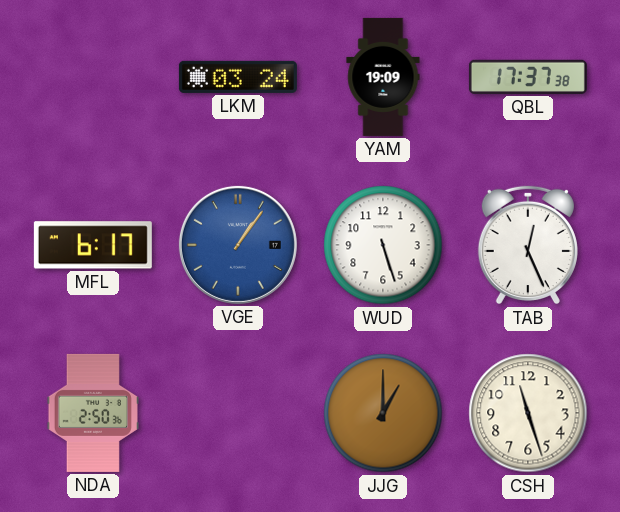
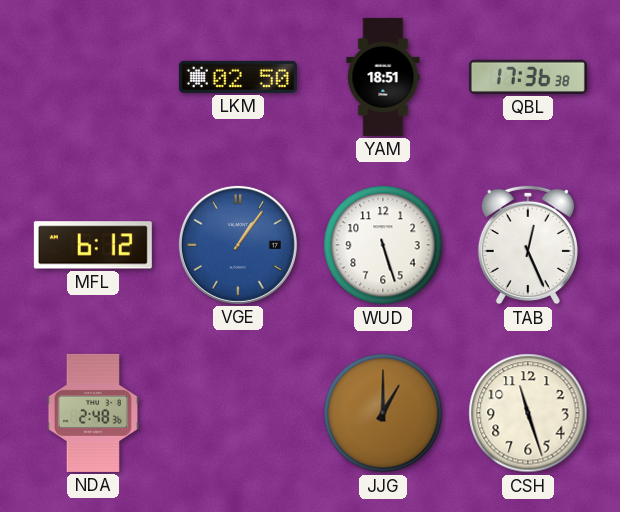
LKM: 03:24 -> 02:50
YAM: 19:09 -> 18:51
QBL: 17:37 -> 17:36
MFL: 6:17 -> 6:12
NDA: 2:50 -> 2:48
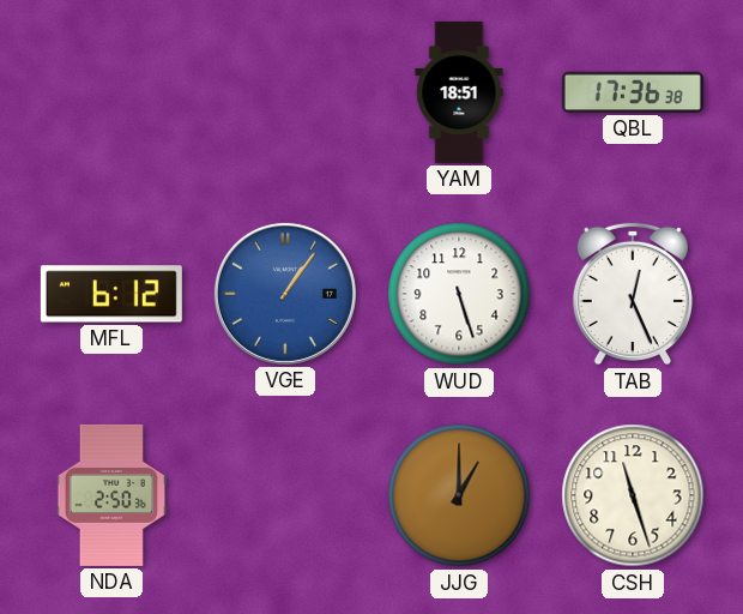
LKM: 02:50 -> none
NDA: 2:48 -> 2:50
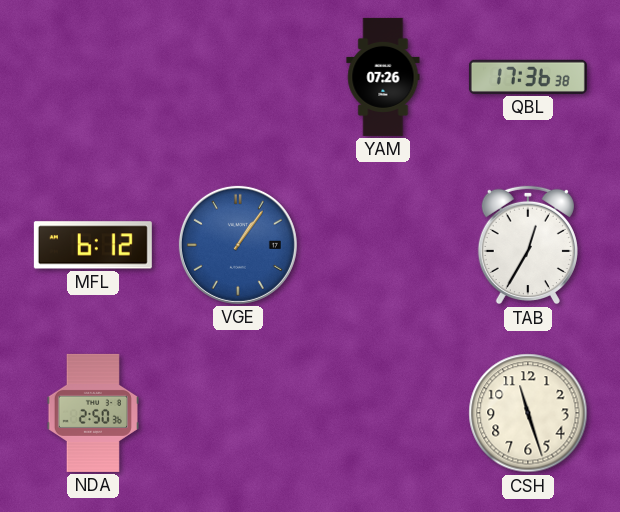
YAM: 18:51 -> 07:26
WUD: 5:27 -> none
TAB: 12:26 -> 12:35
JJG: 1:00 -> none
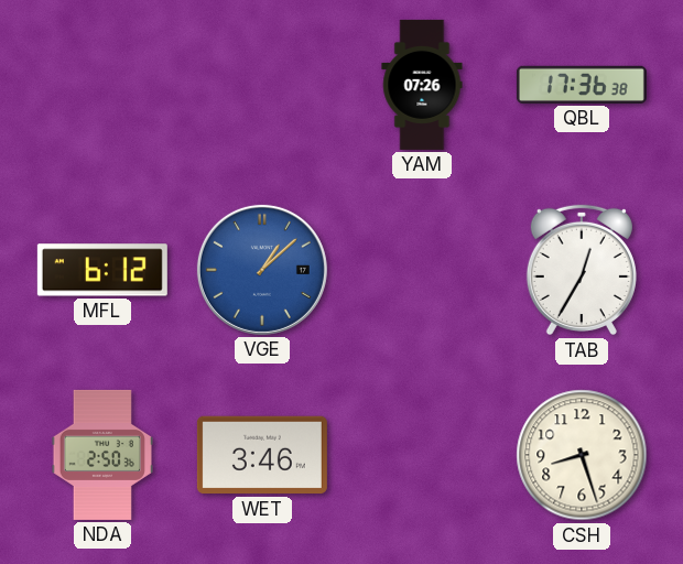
VGE: 1:06 -> 1:08
WET: none -> 3:46
CSH: 11:27 -> 8:27
